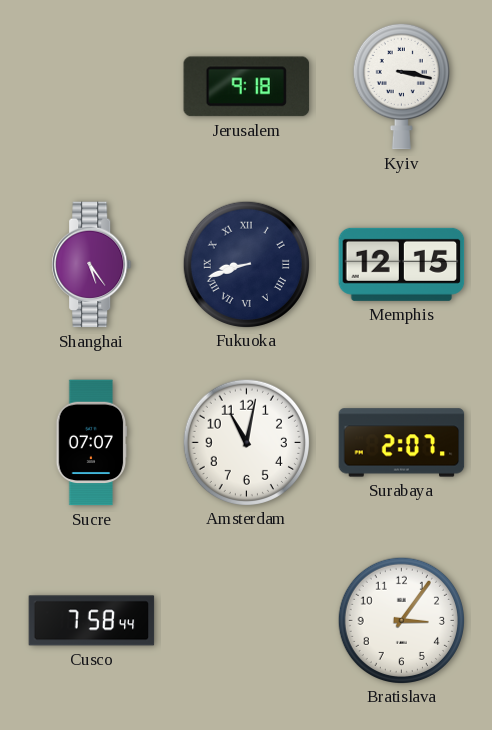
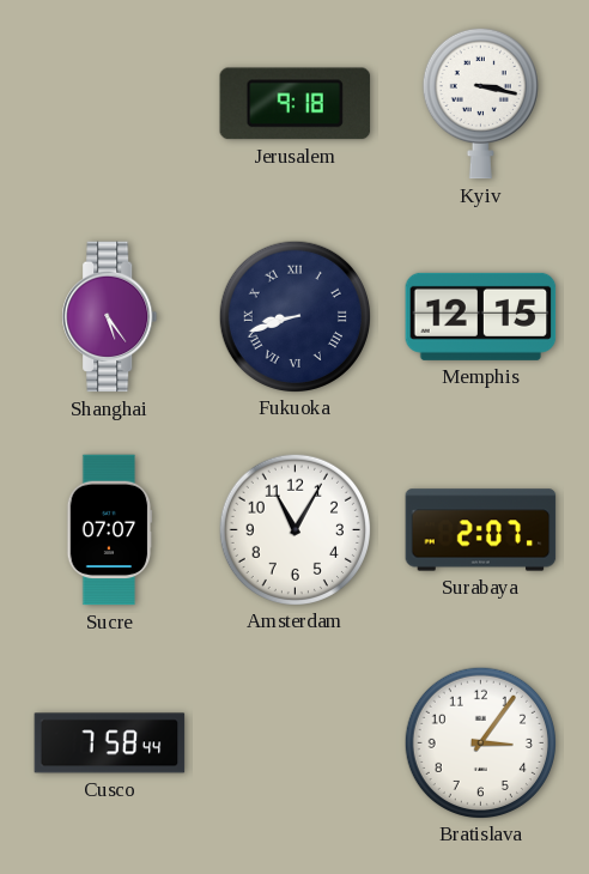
Amsterdam: 11:02 -> 11:05
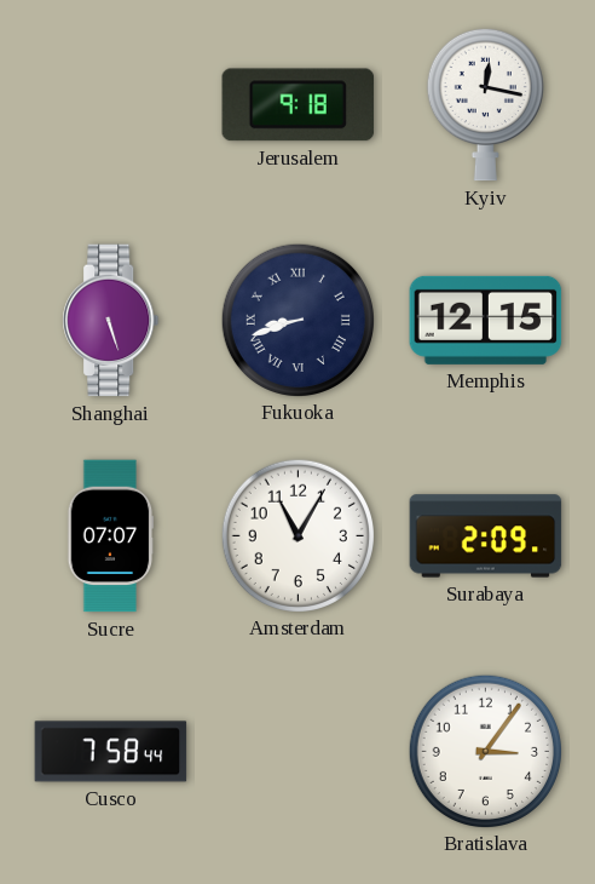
Kyiv: 3:17 -> 12:17
Shanghai: 5:24 -> 5:27
Surabaya: 2:07 -> 2:09
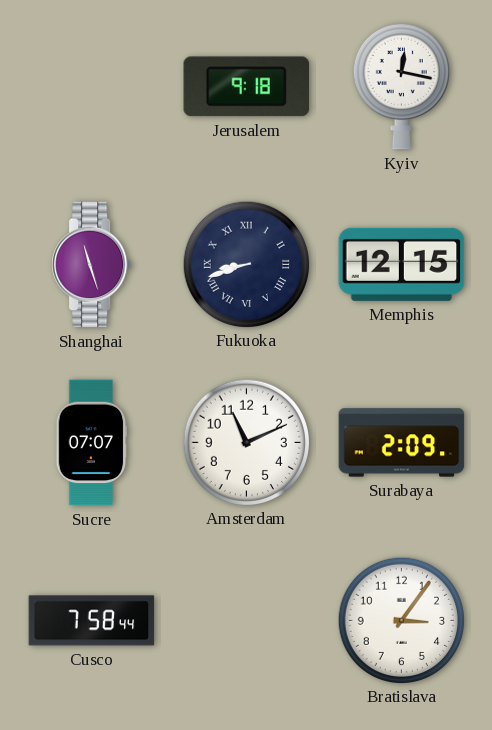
Shanghai: 5:27 -> 11:27
Amsterdam: 11:05 -> 11:11
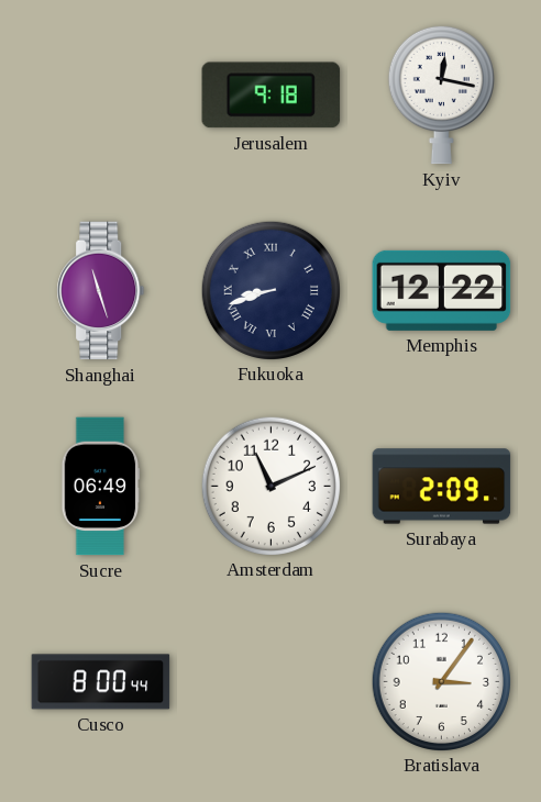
Memphis: 12:15 -> 12:22
Sucre: 07:07 -> 06:49
Cusco: 7:58 -> 8:00
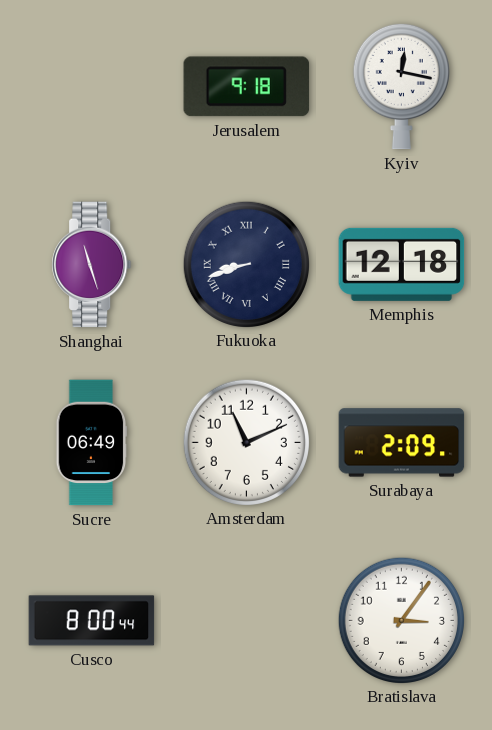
Memphis: 12:22 -> 12:18
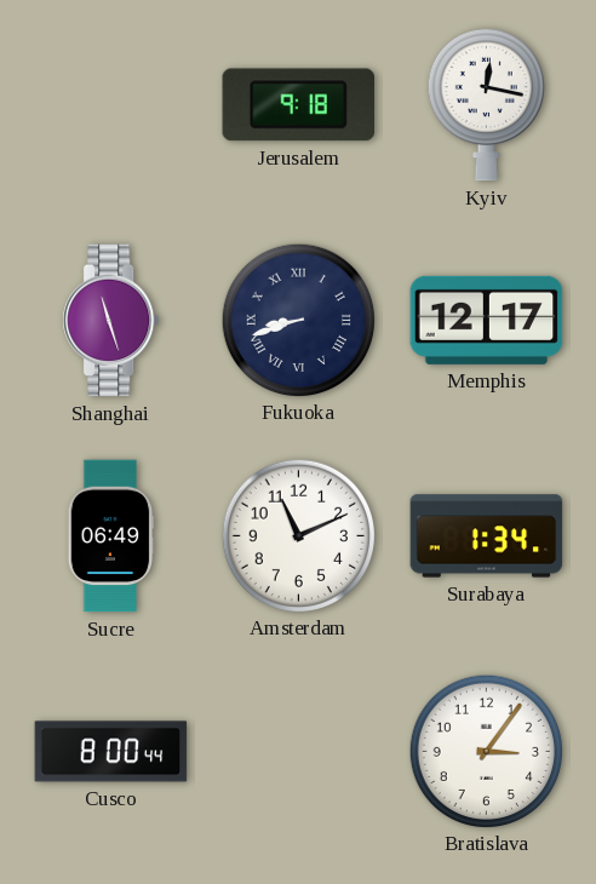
Memphis: 12:18 -> 12:17
Surabaya: 2:09 -> 1:34
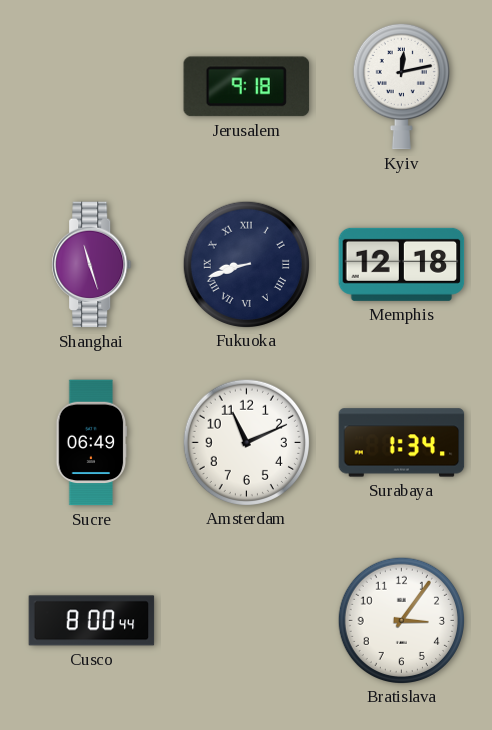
Kyiv: 12:17 -> 12:13
Memphis: 12:17 -> 12:18
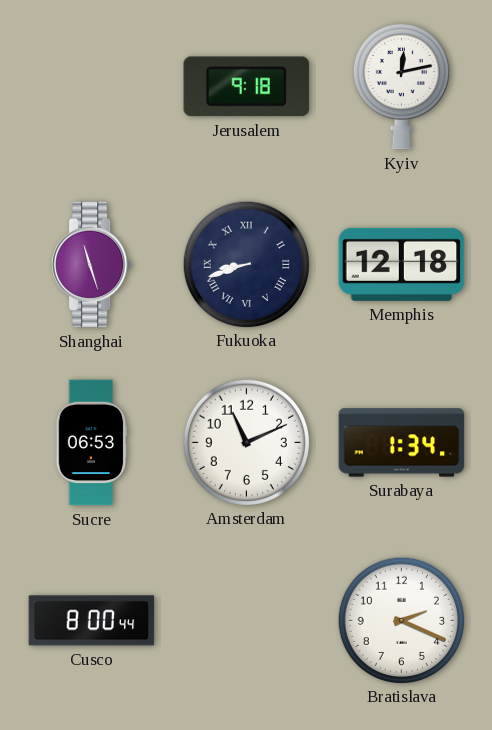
Sucre: 06:49 -> 06:53
Bratislava: 3:06 -> 2:19
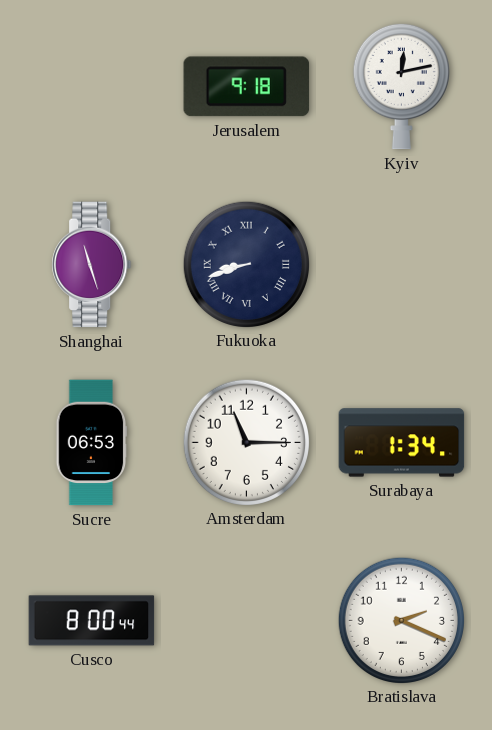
Memphis: 12:18 -> none
Amsterdam: 11:11 -> 11:15
